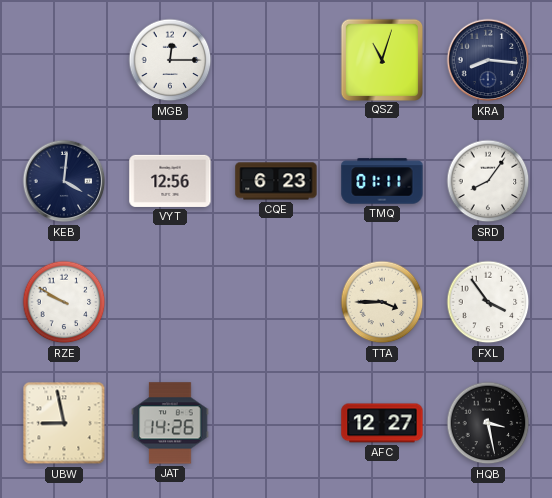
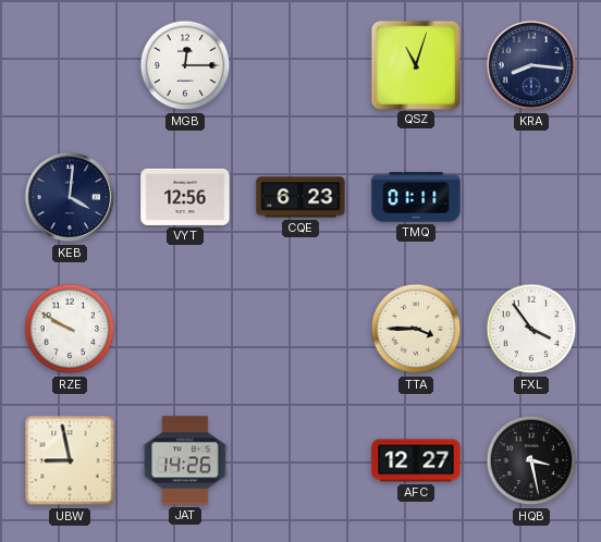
SRD: 8:06 -> none
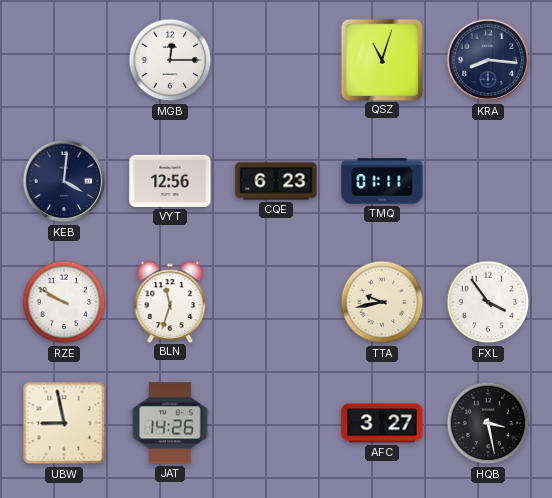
BLN: none -> 11:33
TTA: 3:45 -> 9:43
AFC: 12:27 -> 3:27
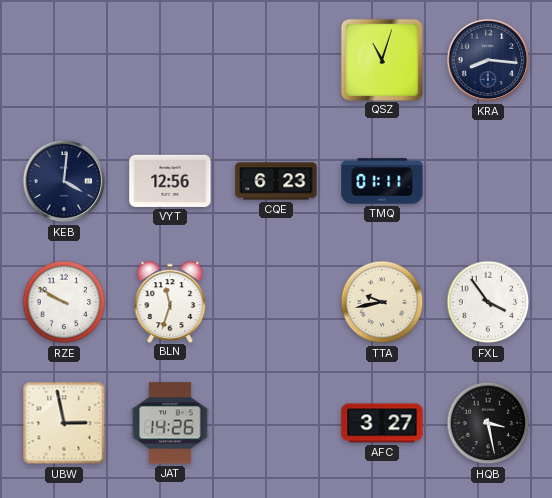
MGB: 12:15 -> none
UBW: 8:58 -> 2:58
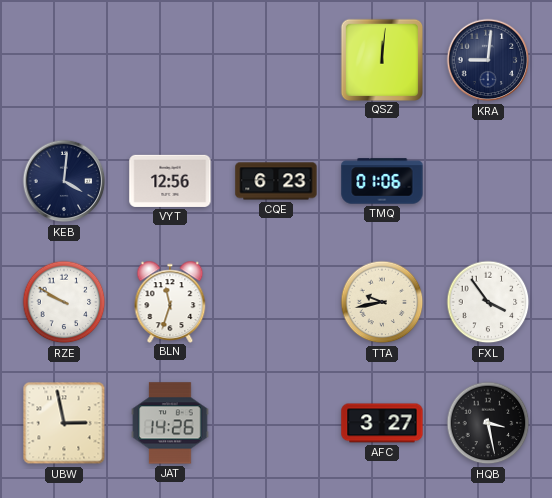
QSZ: 11:03 -> 12:01
KRA: 8:16 -> 9:01
TMQ: 01:11 -> 01:06
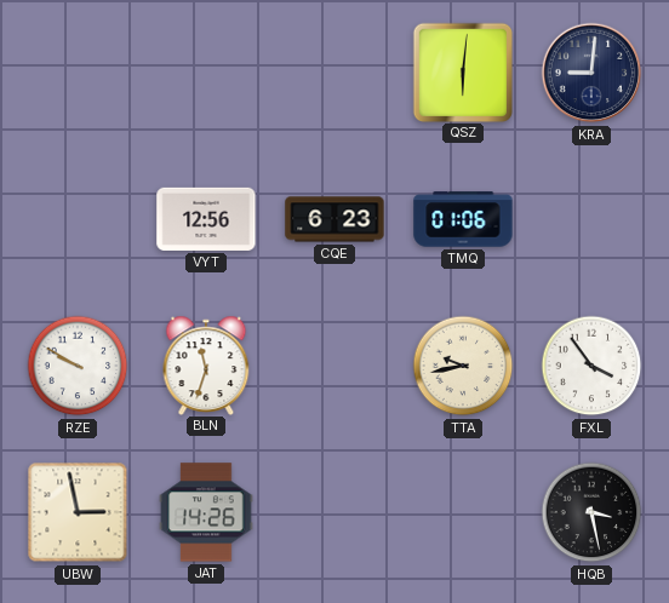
QSZ: 12:01 -> 6:01
KEB: 4:01 -> none
AFC: 3:27 -> none
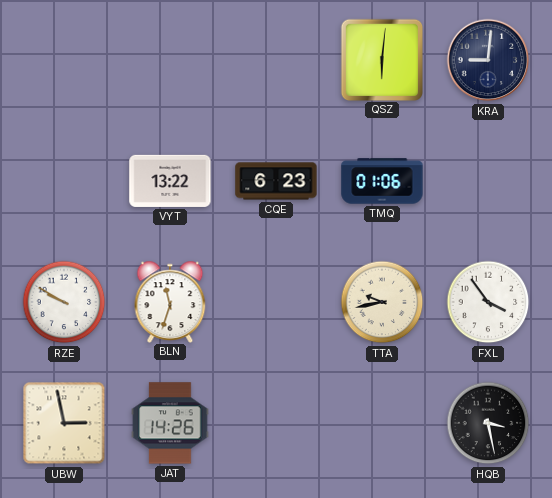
VYT: 12:56 -> 13:22
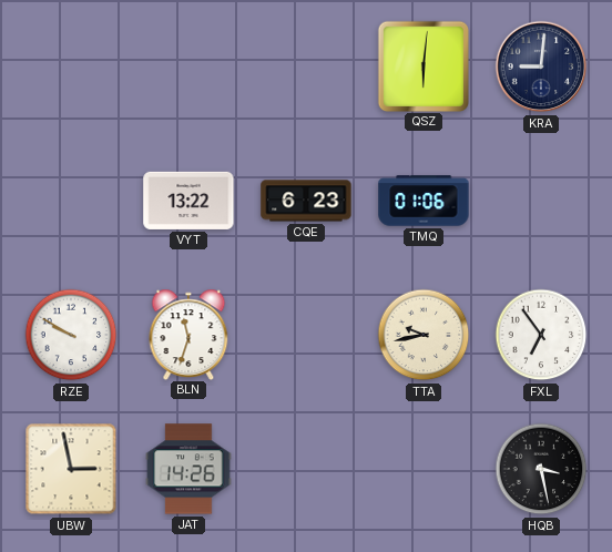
FXL: 3:54 -> 6:54
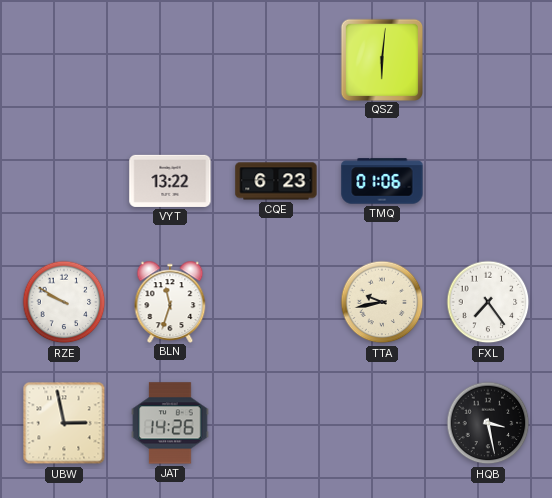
KRA: 9:01 -> none
FXL: 6:54 -> 7:24
